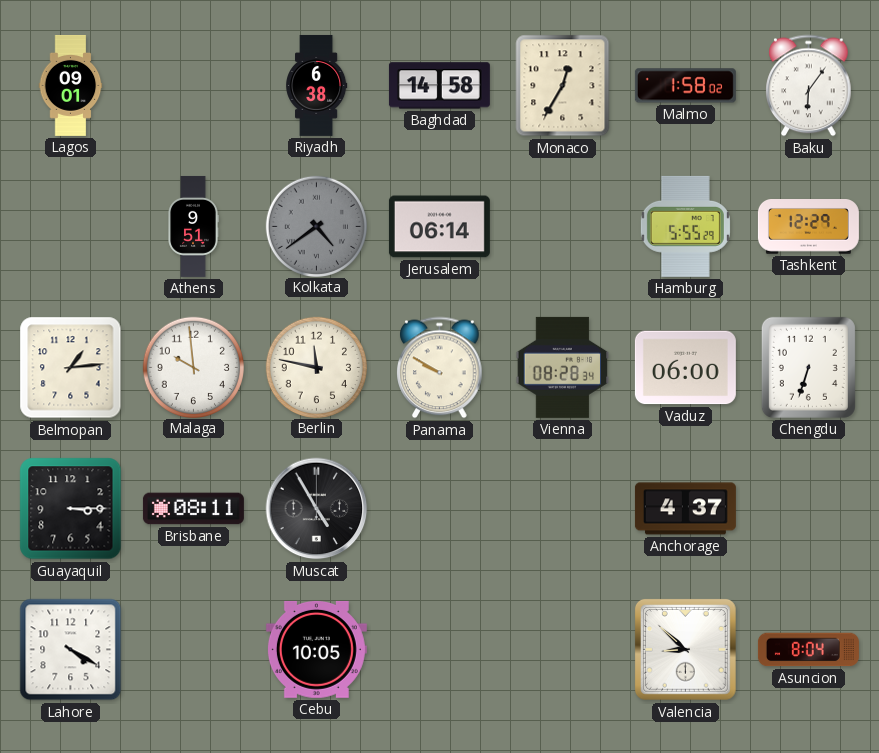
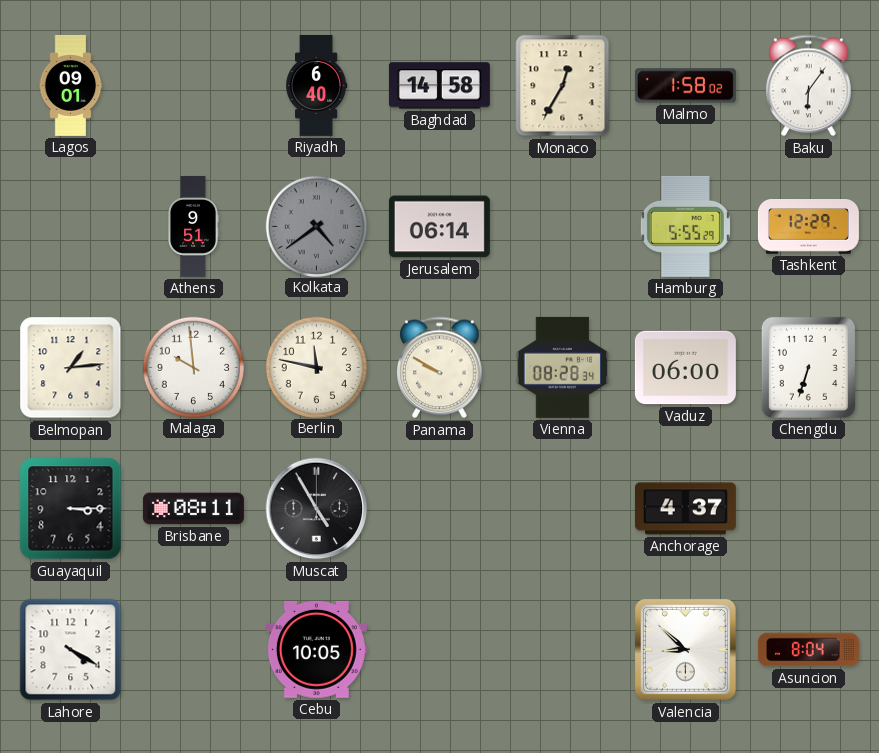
Riyadh: 6:38 -> 6:40
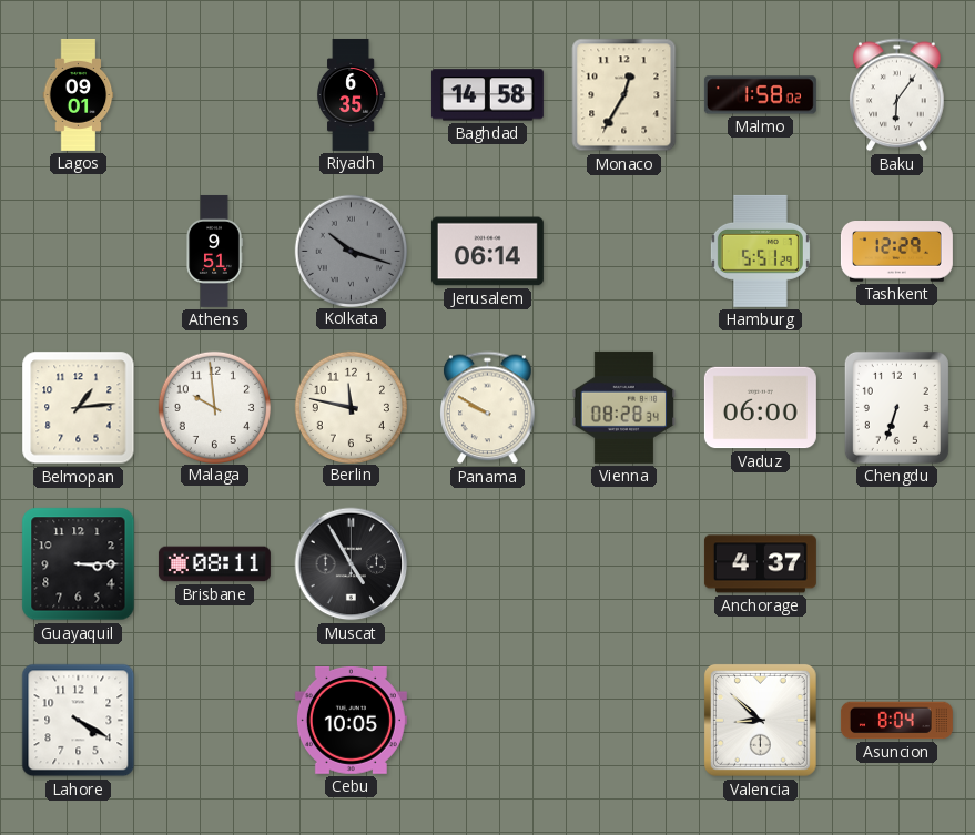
Riyadh: 6:40 -> 6:35
Kolkata: 4:39 -> 10:18
Hamburg: 5:55 -> 5:51
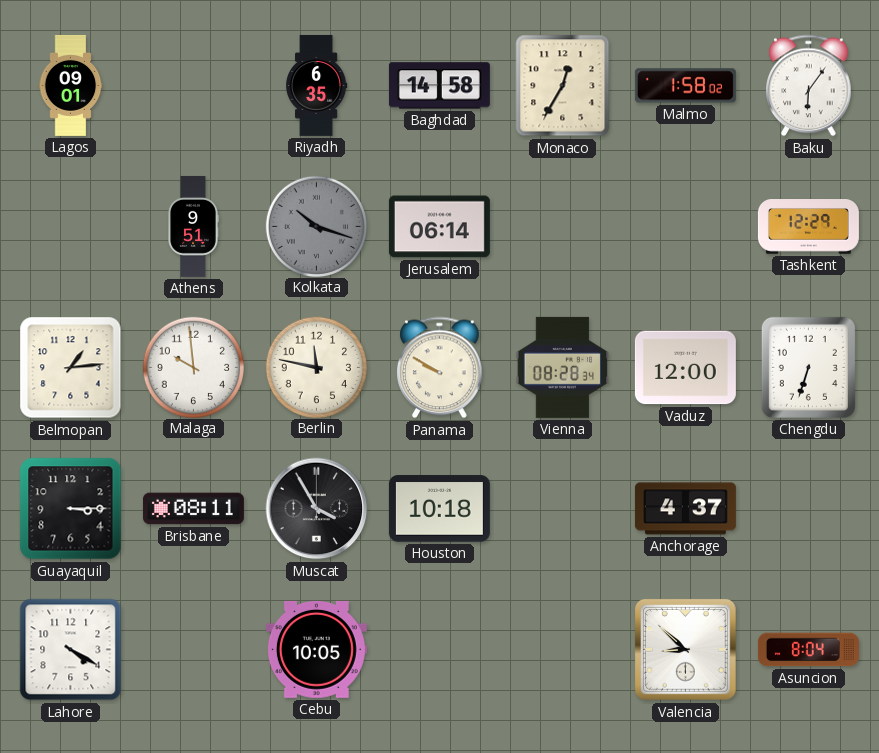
Hamburg: 5:51 -> none
Vaduz: 06:00 -> 12:00
Muscat: 4:55 -> 3:55
Houston: none -> 10:18
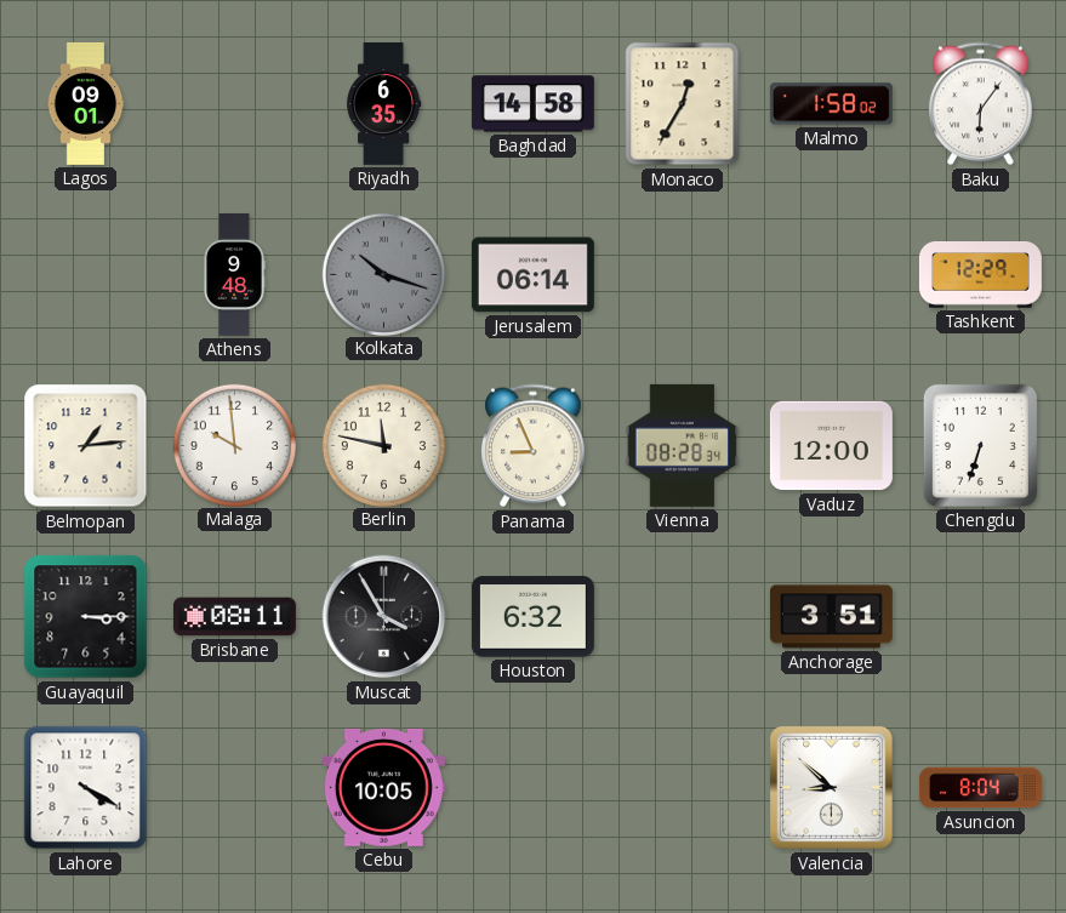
Athens: 9:51 -> 9:48
Panama: 9:50 -> 8:56
Houston: 10:18 -> 6:32
Anchorage: 4:37 -> 3:51
